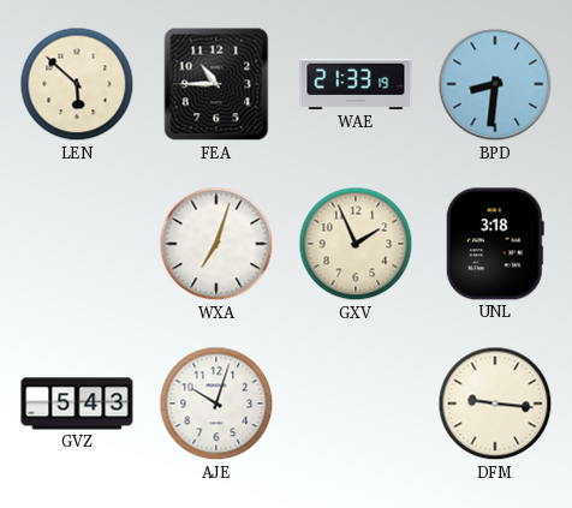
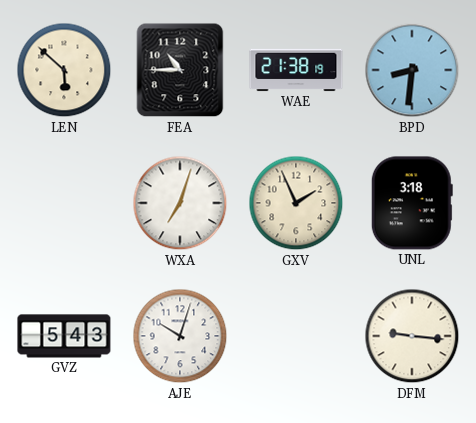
WAE: 21:33 -> 21:38
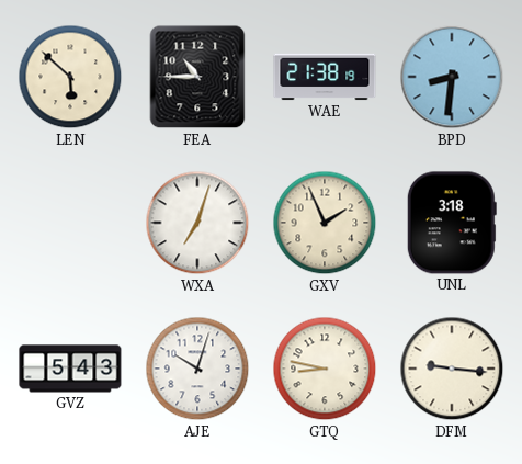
GTQ: none -> 8:47
